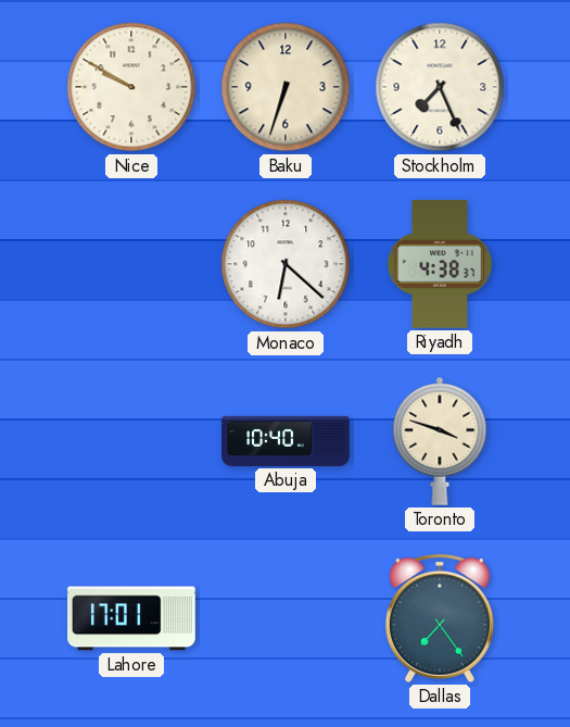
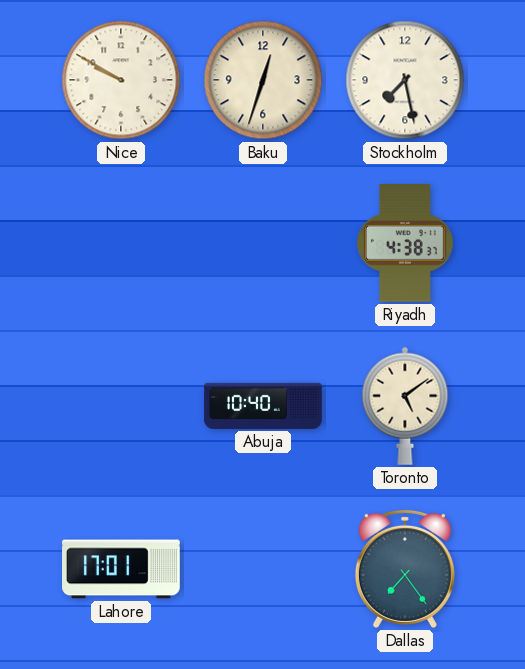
Baku: 6:33 -> 12:33
Stockholm: 7:26 -> 7:28
Monaco: 6:22 -> none
Toronto: 3:48 -> 5:09
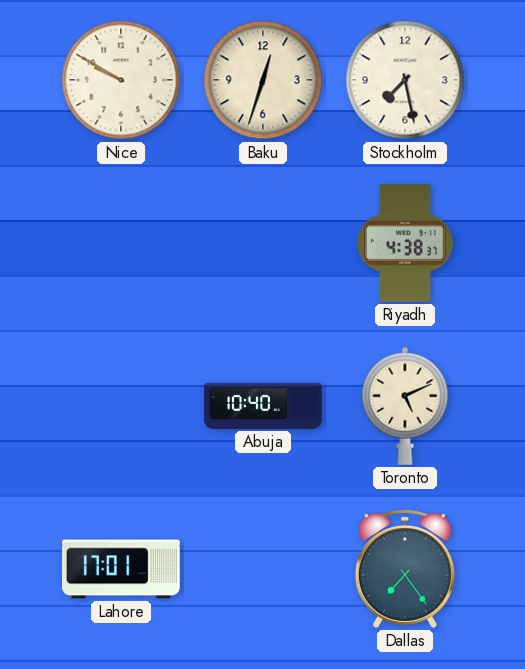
Toronto: 5:09 -> 5:11
